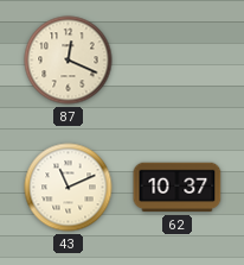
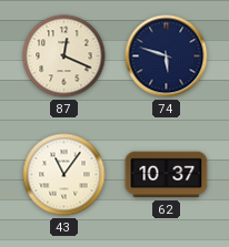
74: none -> 5:48
43: 11:11 -> 11:06
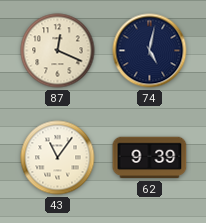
74: 5:48 -> 5:02
62: 10:37 -> 9:39
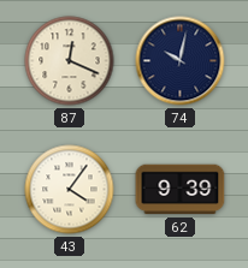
74: 5:02 -> 10:02
43: 11:06 -> 4:06
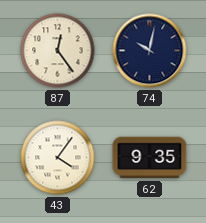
87: 12:19 -> 12:24
62: 9:39 -> 9:35
